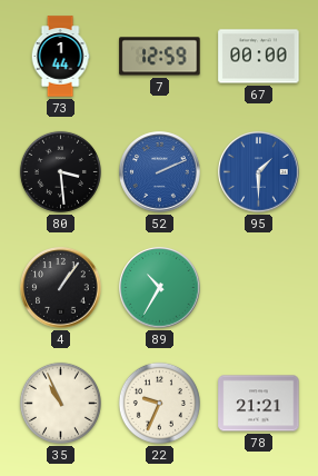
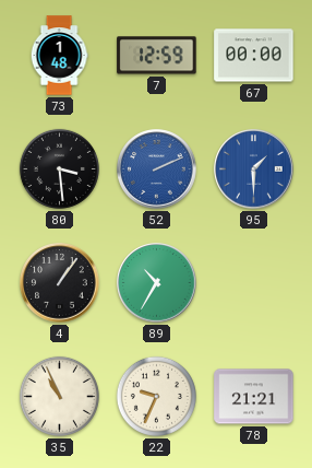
73: 1:44 -> 1:48
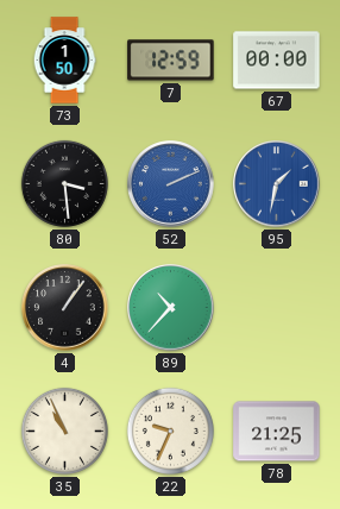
73: 1:48 -> 1:50
95: 1:30 -> 1:32
89: 10:35 -> 10:37
78: 21:21 -> 21:25
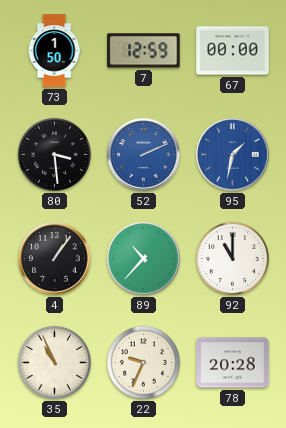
92: none -> 11:00
78: 21:25 -> 20:28
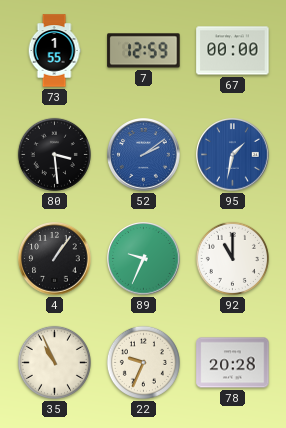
73: 1:50 -> 1:55
52: 2:11 -> 2:09
89: 10:37 -> 9:34
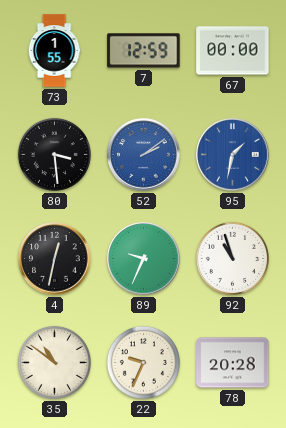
4: 1:06 -> 12:32
92: 11:00 -> 10:57
35: 10:56 -> 10:51
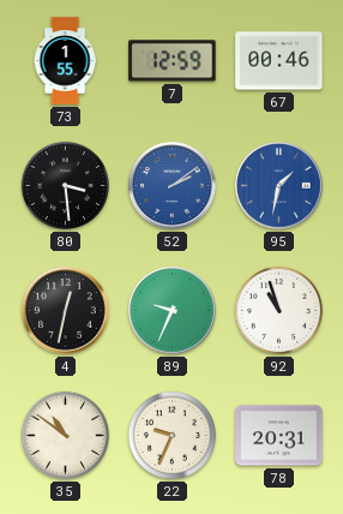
67: 00:00 -> 00:46
78: 20:28 -> 20:31
